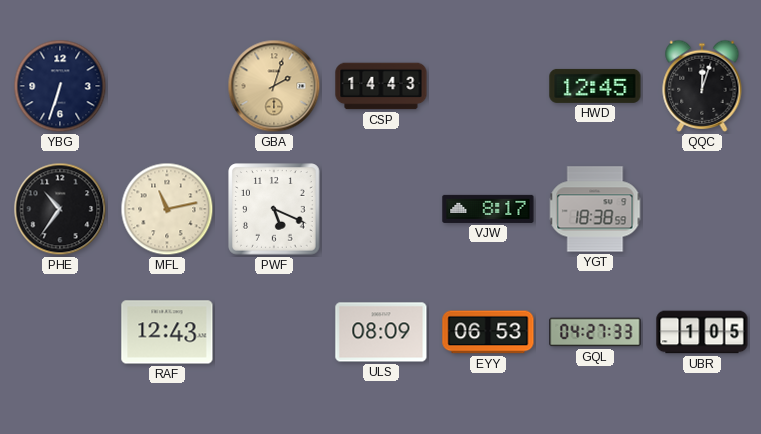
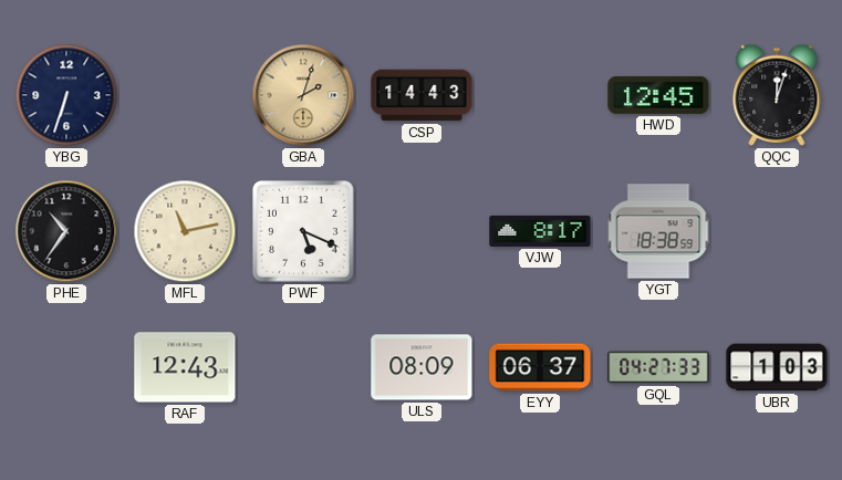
EYY: 06:53 -> 06:37
UBR: 1:05 -> 1:03
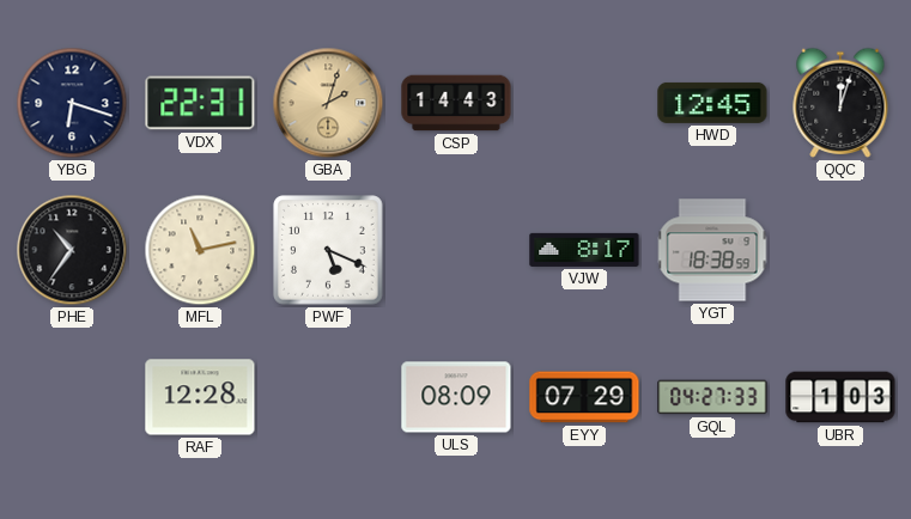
YBG: 6:33 -> 6:18
VDX: none -> 22:31
RAF: 12:43 -> 12:28
EYY: 06:37 -> 07:29
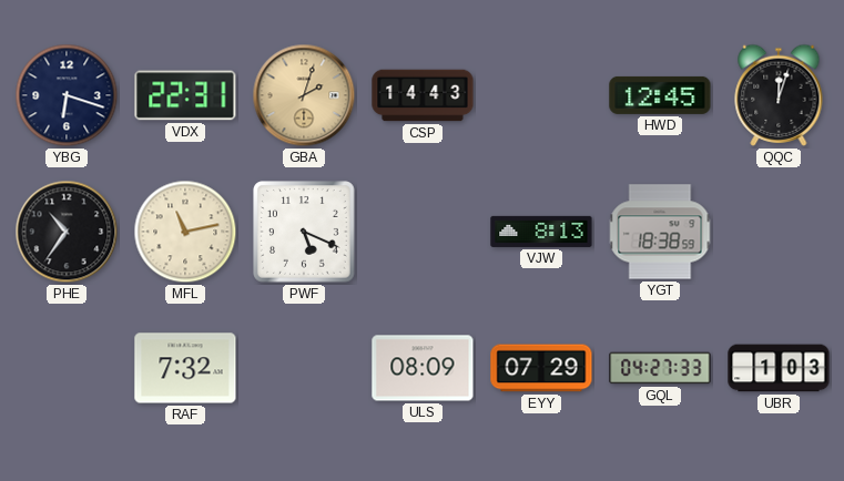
VJW: 8:17 -> 8:13
RAF: 12:28 -> 7:32
